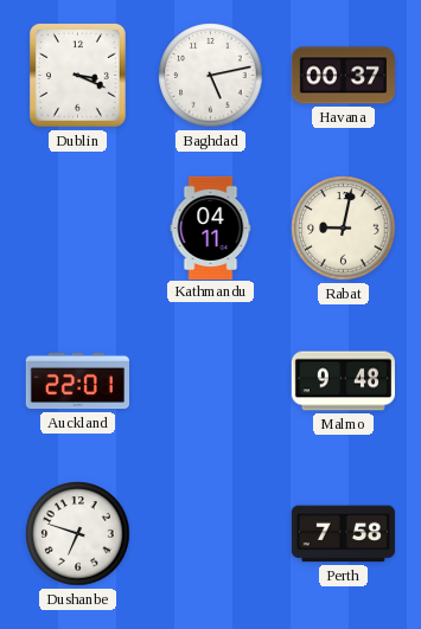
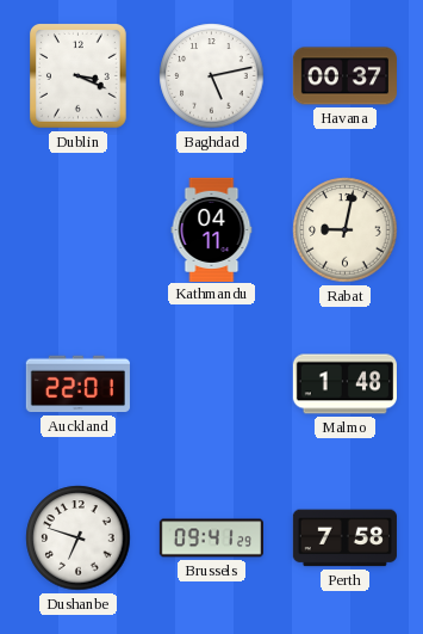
Malmo: 9:48 -> 1:48
Brussels: none -> 09:41
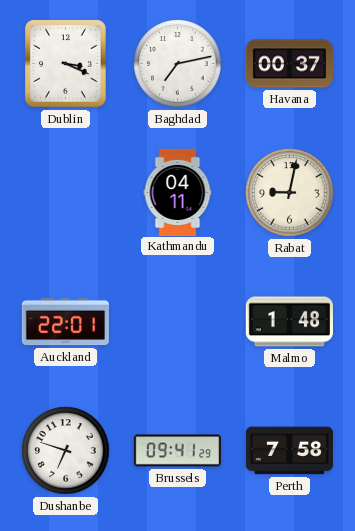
Baghdad: 5:13 -> 7:13
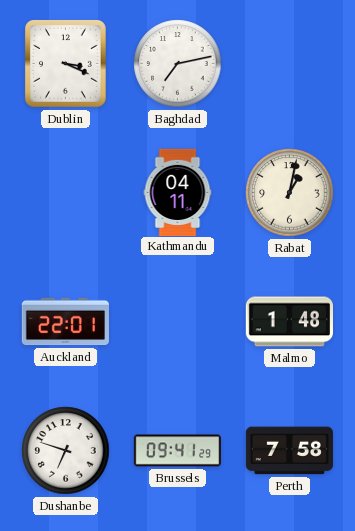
Havana: 00:37 -> none
Rabat: 9:02 -> 1:02
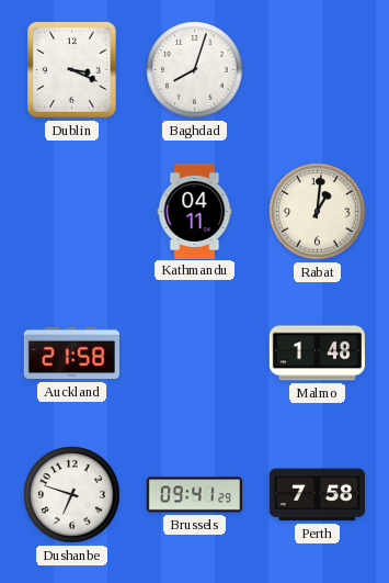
Baghdad: 7:13 -> 8:03
Rabat: 1:02 -> 1:01
Auckland: 22:01 -> 21:58
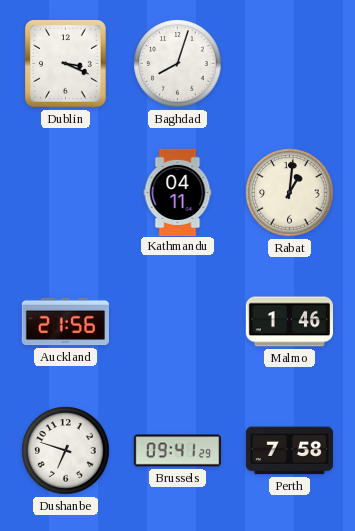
Auckland: 21:58 -> 21:56
Malmo: 1:48 -> 1:46
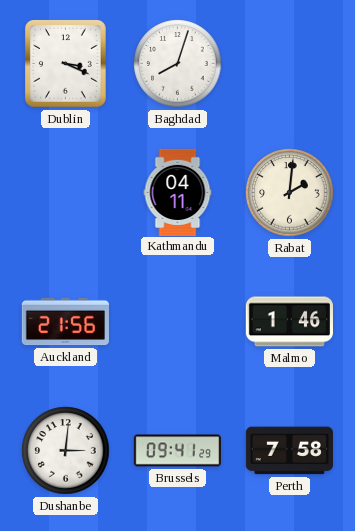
Rabat: 1:01 -> 2:01
Dushanbe: 6:48 -> 3:01
